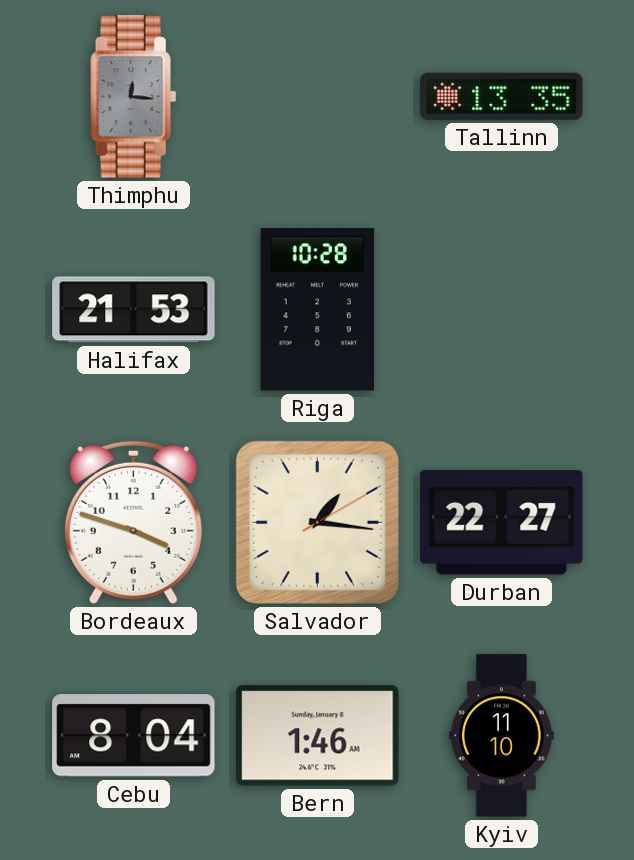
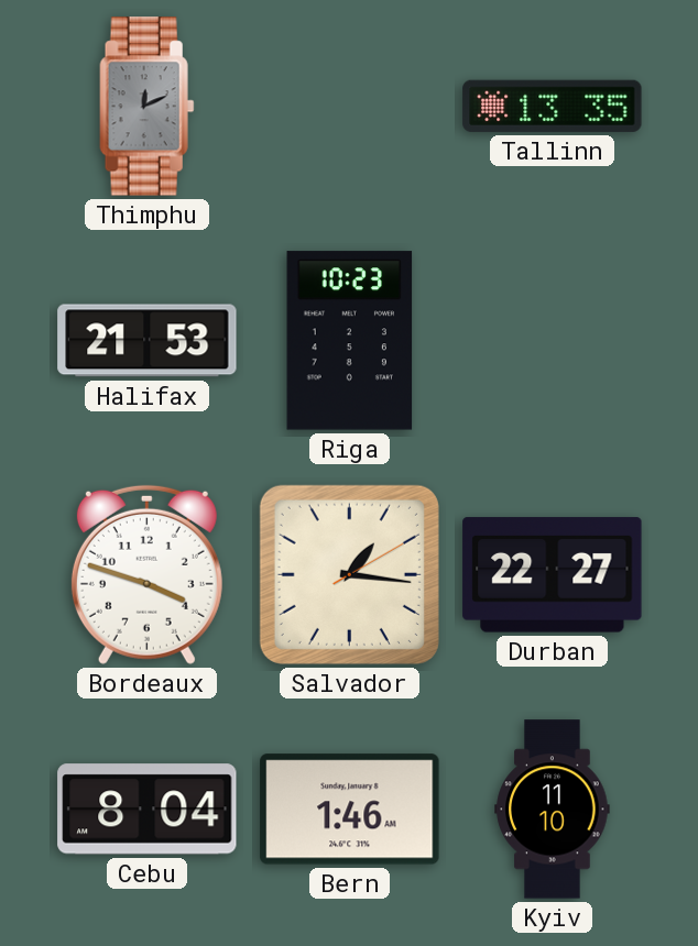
Thimphu: 12:16 -> 12:11
Riga: 10:28 -> 10:23
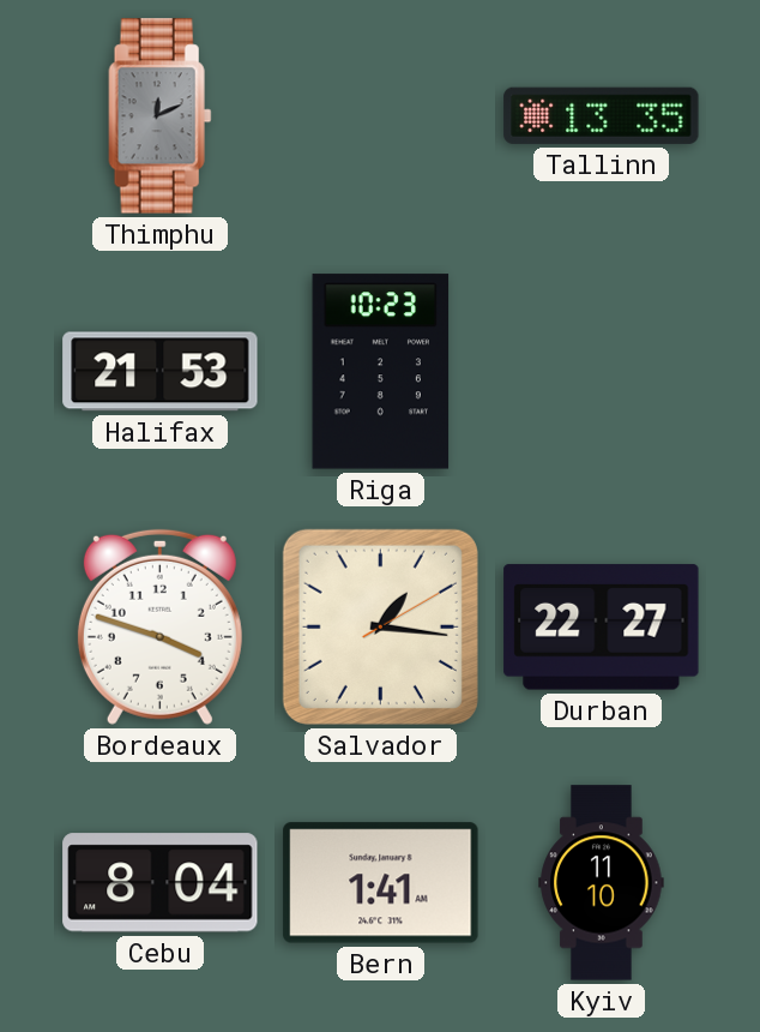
Bern: 1:46 -> 1:41
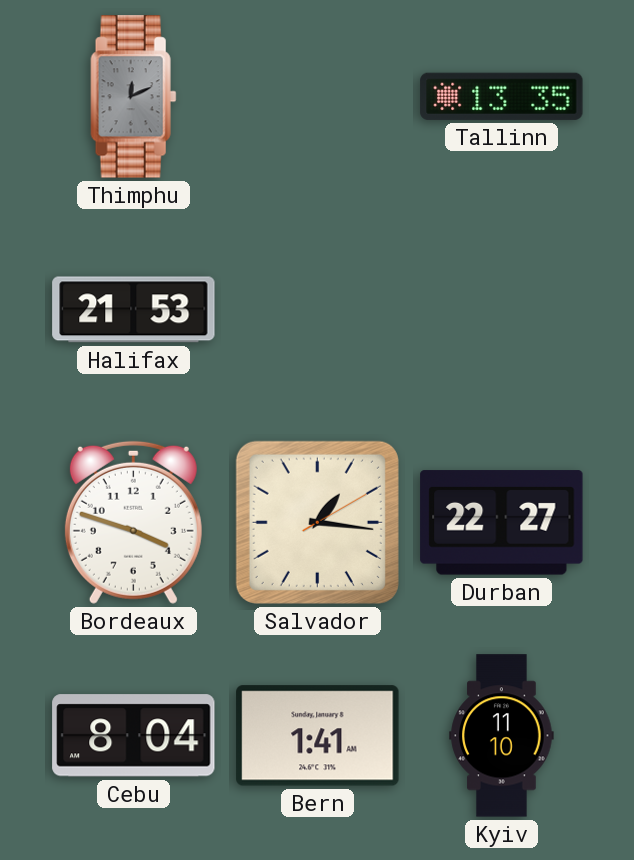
Riga: 10:23 -> none
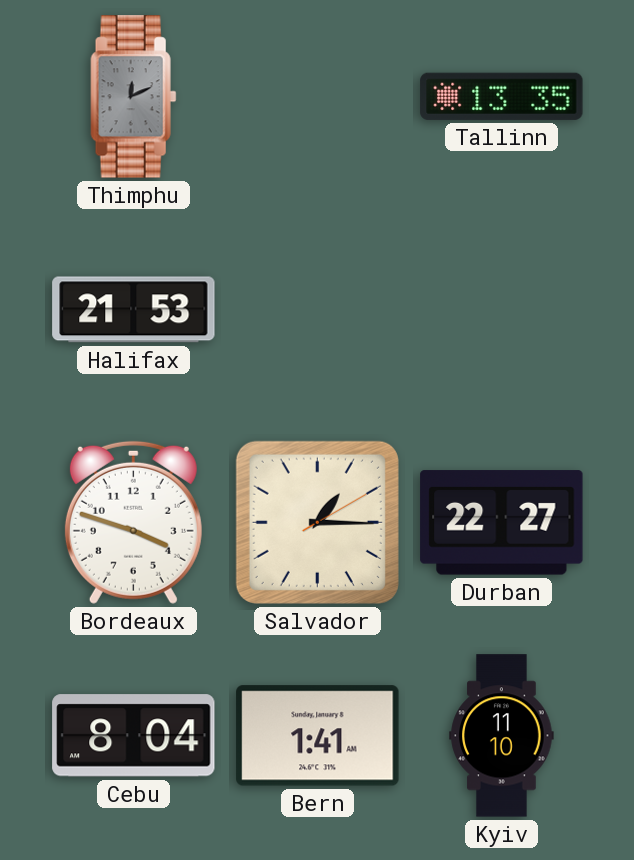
Salvador: 1:16 -> 1:15
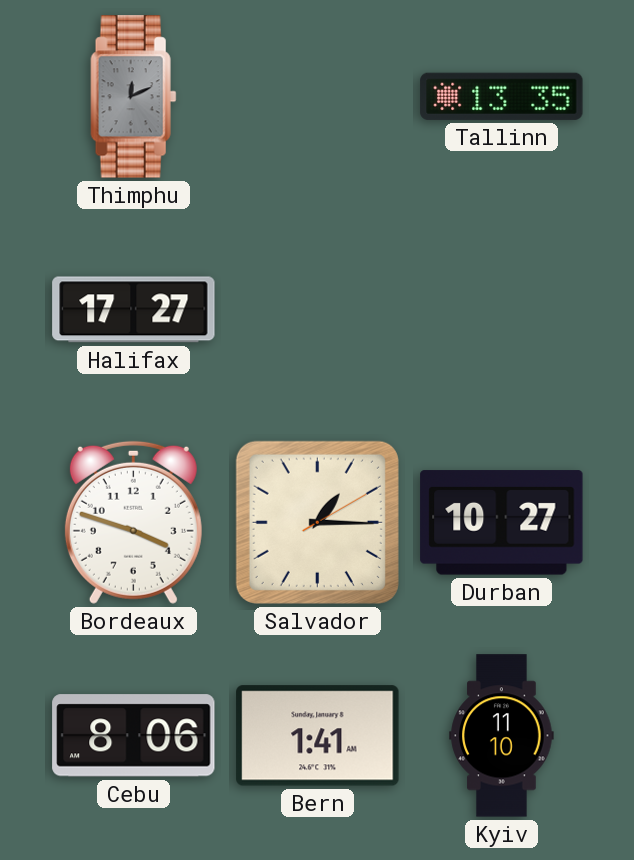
Halifax: 21:53 -> 17:27
Durban: 22:27 -> 10:27
Cebu: 8:04 -> 8:06
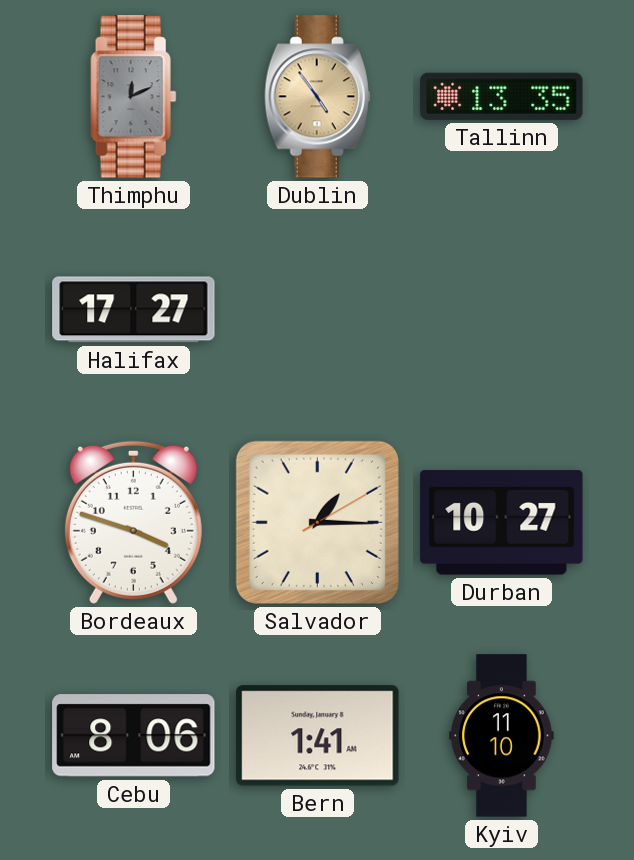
Dublin: none -> 4:54
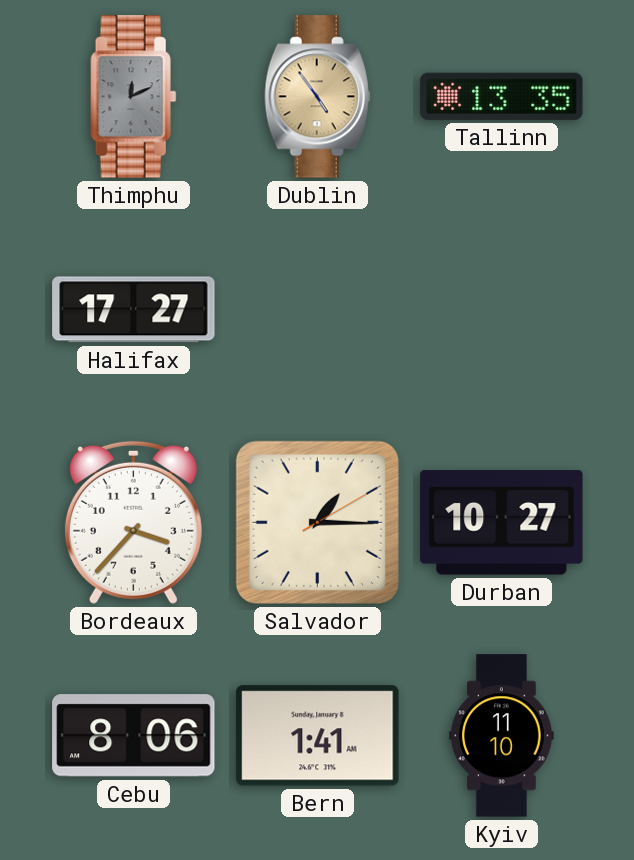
Bordeaux: 3:48 -> 3:37
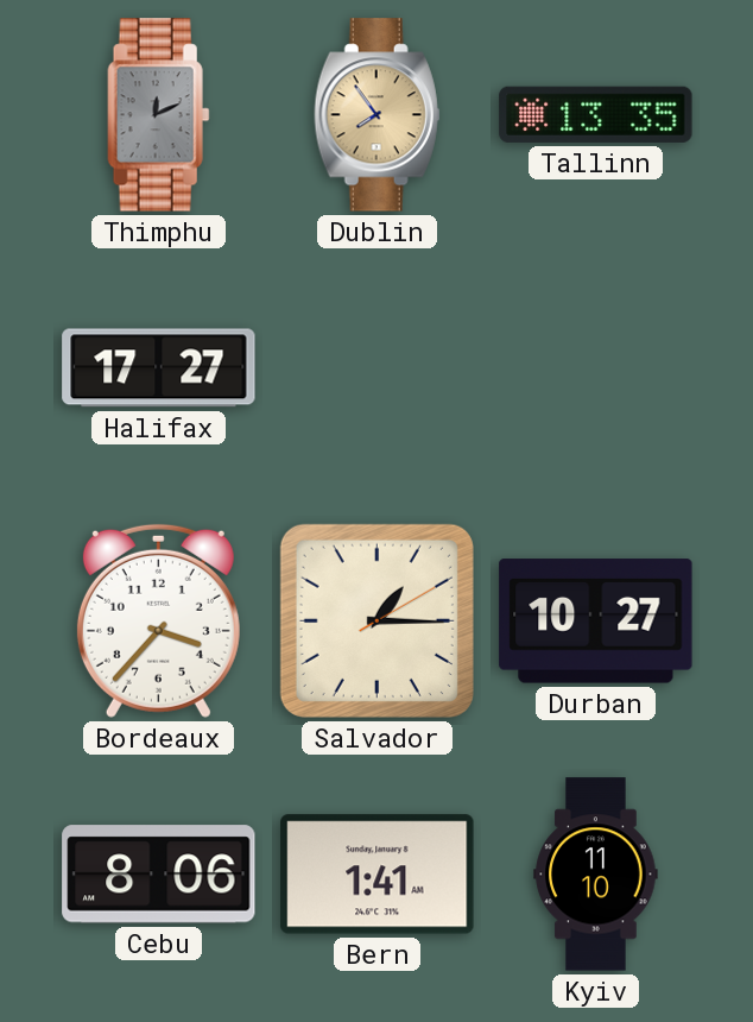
Dublin: 4:54 -> 7:54
